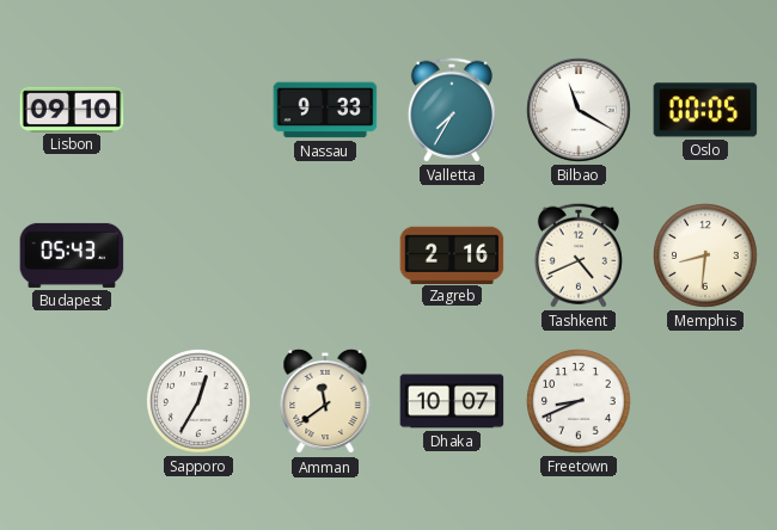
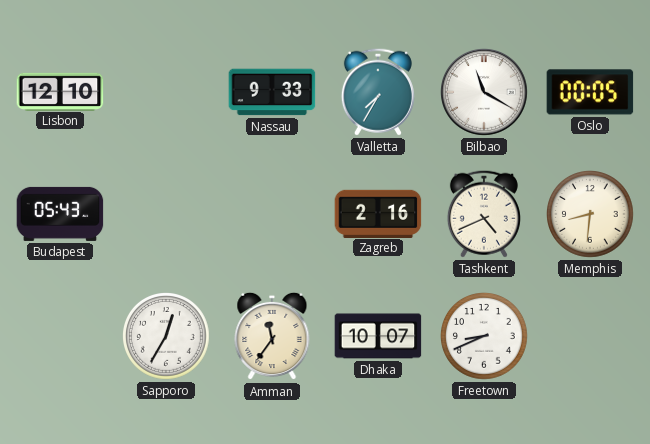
Lisbon: 09:10 -> 12:10
Amman: 11:39 -> 11:36
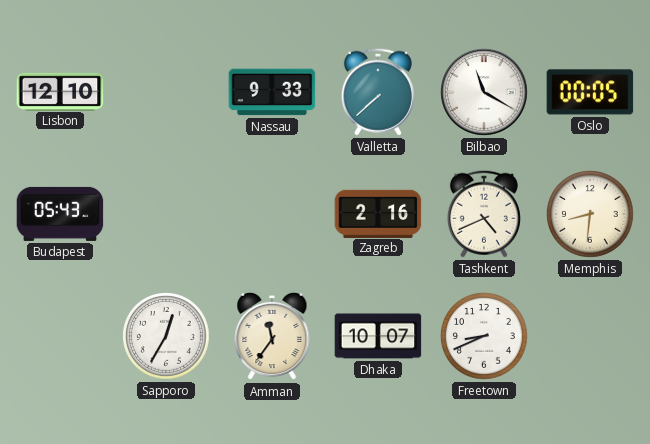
Valletta: 7:35 -> 7:38
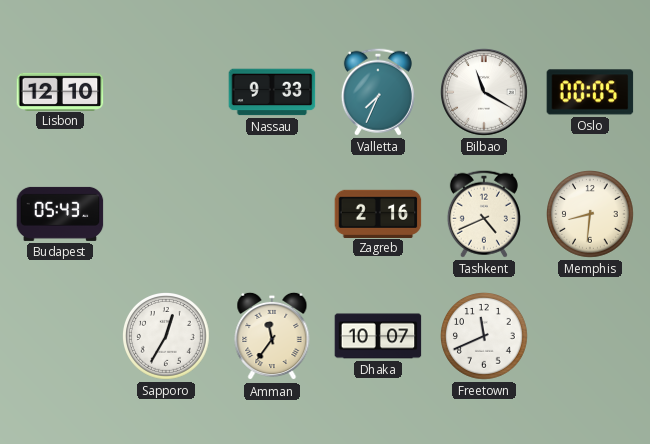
Valletta: 7:38 -> 7:34
Freetown: 8:41 -> 11:41
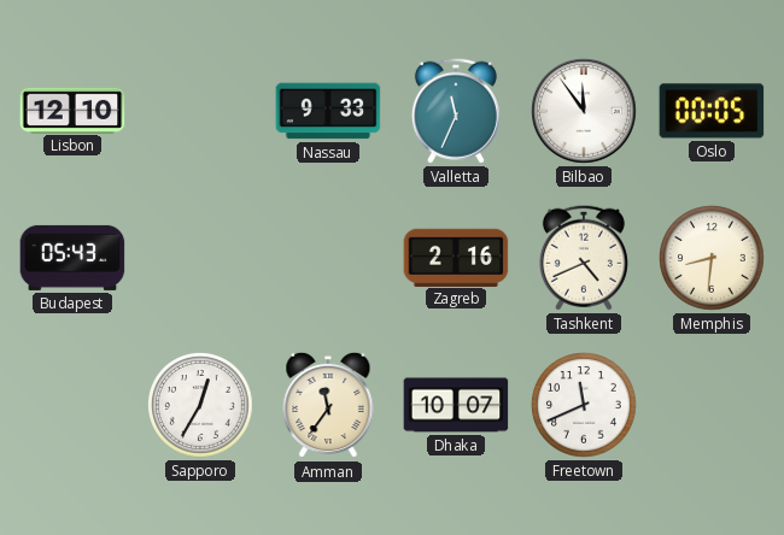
Valletta: 7:34 -> 11:34
Bilbao: 11:20 -> 11:54
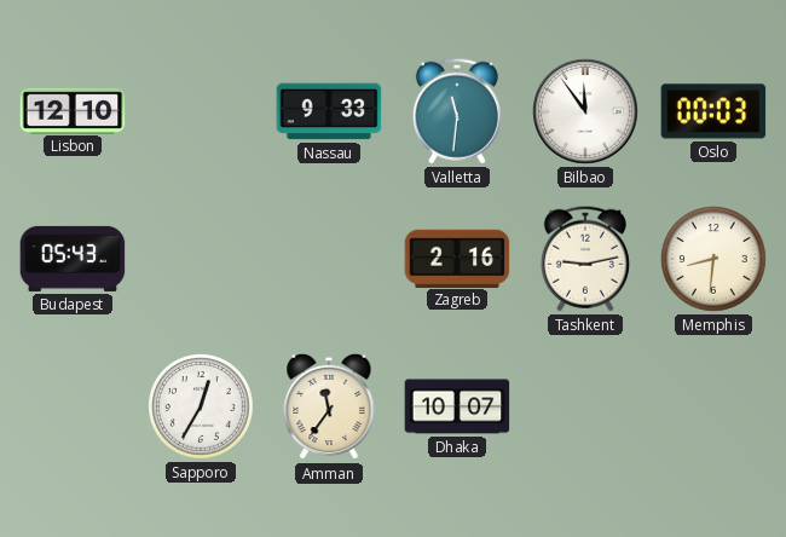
Valletta: 11:34 -> 11:31
Oslo: 00:05 -> 00:03
Tashkent: 4:41 -> 9:13
Freetown: 11:41 -> none
